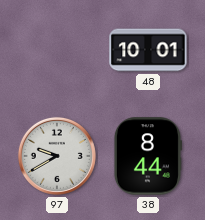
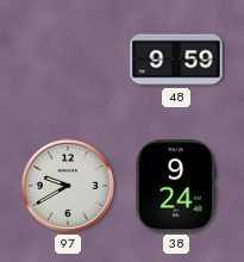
48: 10:01 -> 9:59
38: 8:44 -> 9:24
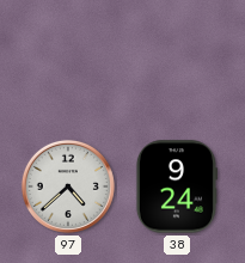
48: 9:59 -> none
97: 9:40 -> 4:38
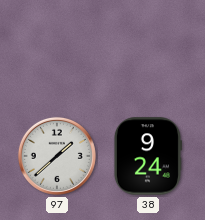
97: 4:38 -> 1:38
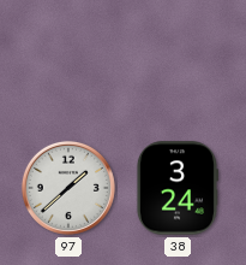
38: 9:24 -> 3:24
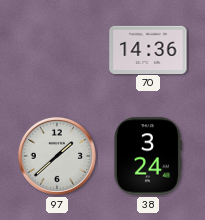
70: none -> 14:36
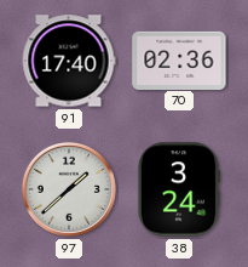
91: none -> 17:40
70: 14:36 -> 02:36
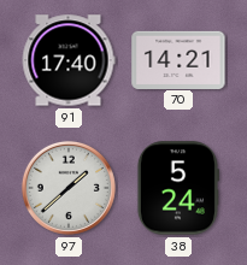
70: 02:36 -> 14:21
38: 3:24 -> 5:24
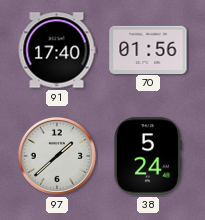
70: 14:21 -> 01:56
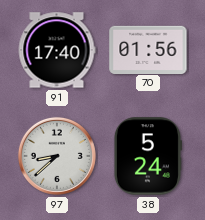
97: 1:38 -> 8:38
